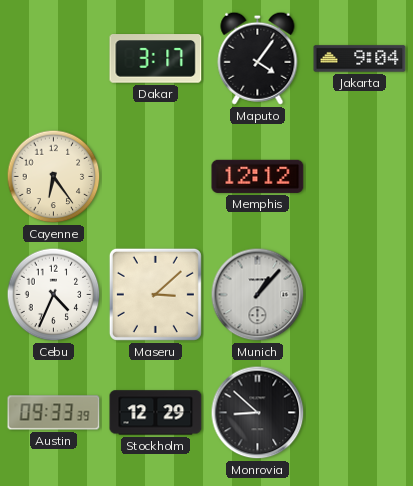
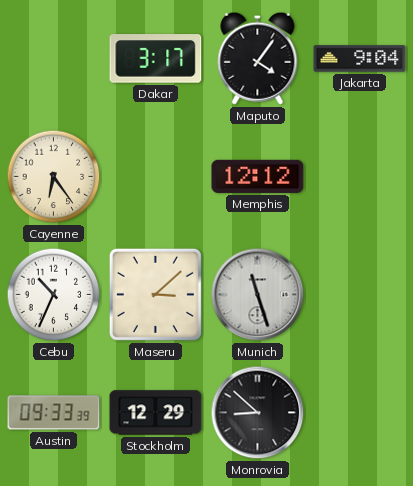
Cebu: 4:34 -> 10:34
Munich: 1:07 -> 11:27
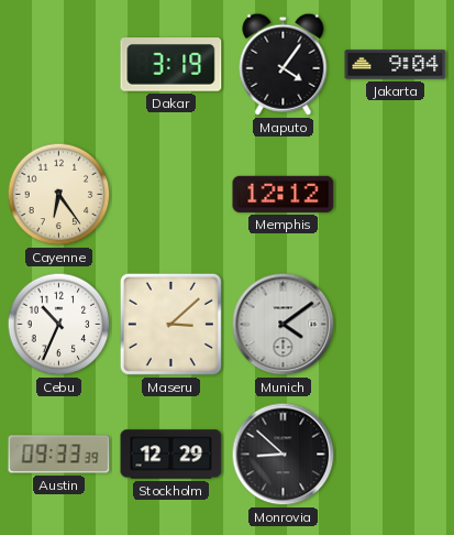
Dakar: 3:17 -> 3:19
Munich: 11:27 -> 4:09
